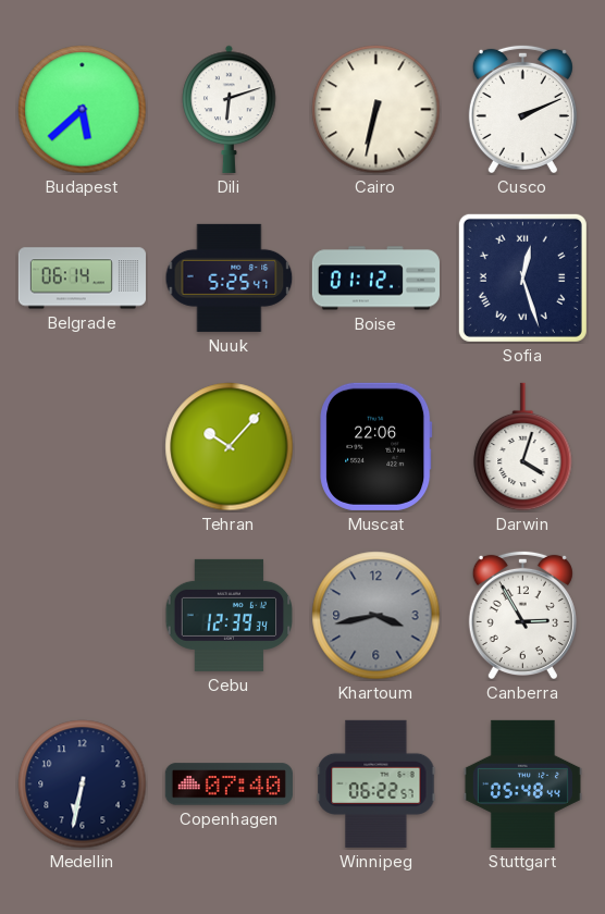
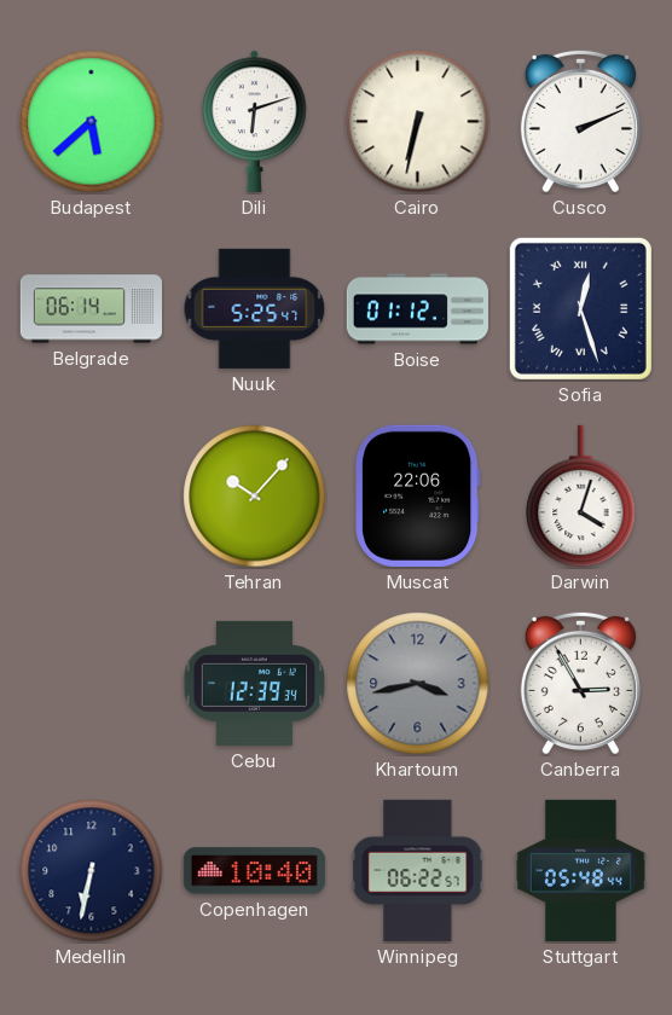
Copenhagen: 07:40 -> 10:40
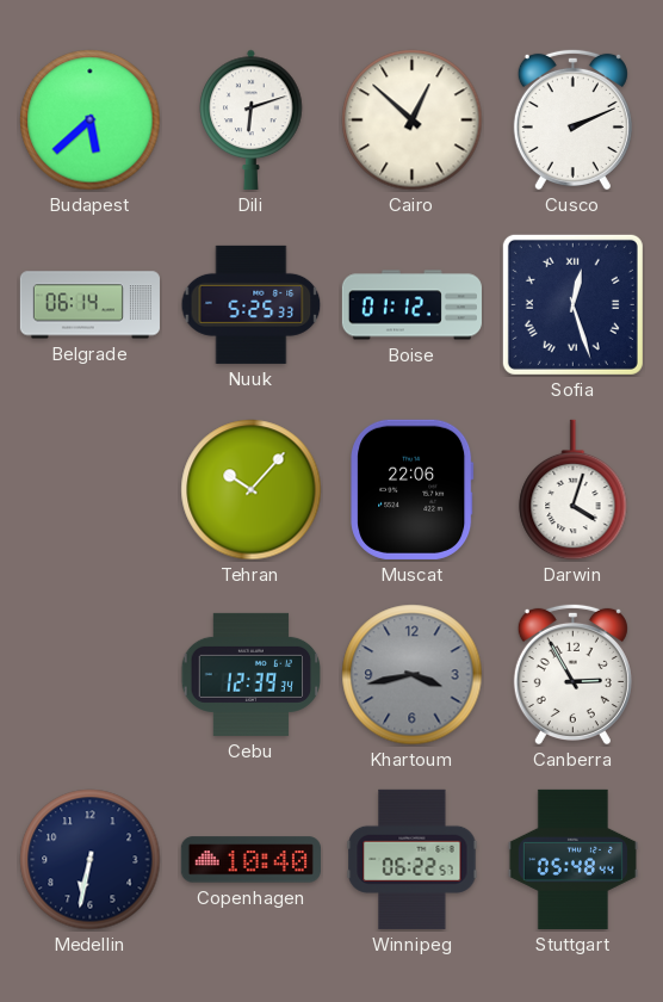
Cairo: 6:32 -> 12:52
Nuuk: 5:25:47 -> 5:25:33
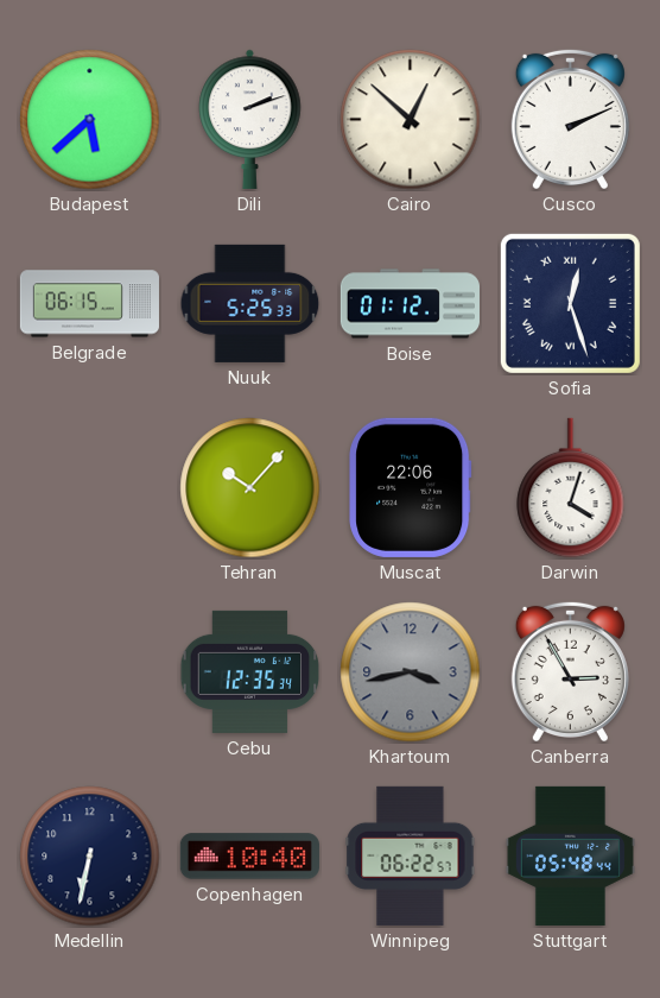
Dili: 6:12 -> 2:12
Belgrade: 06:14 -> 06:15
Cebu: 12:39 -> 12:35
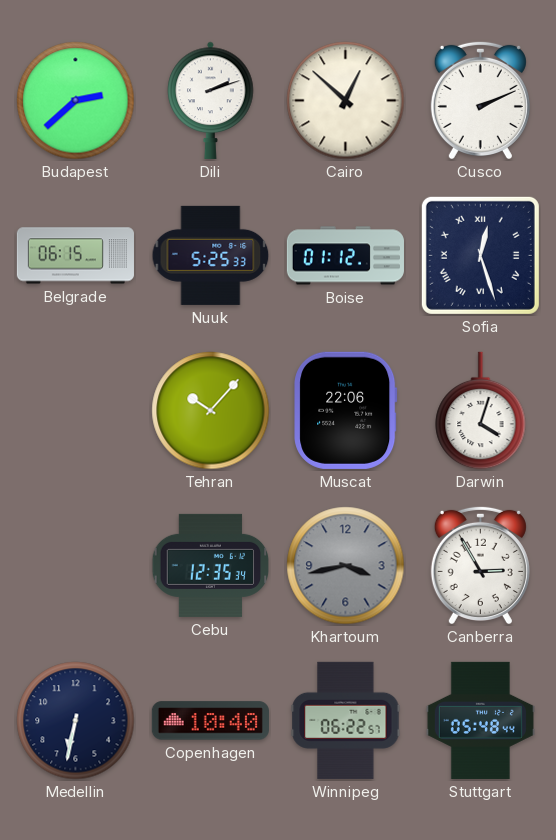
Budapest: 5:38 -> 2:38
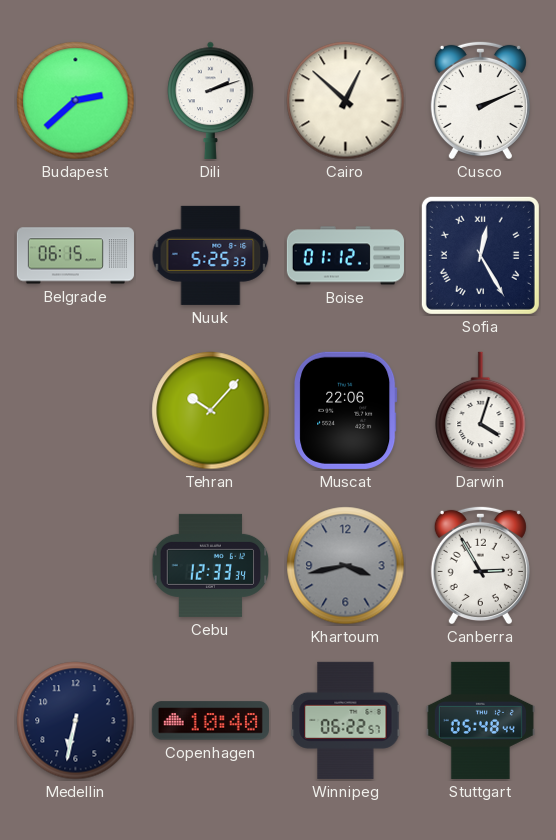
Sofia: 12:27 -> 12:25
Cebu: 12:35 -> 12:33
